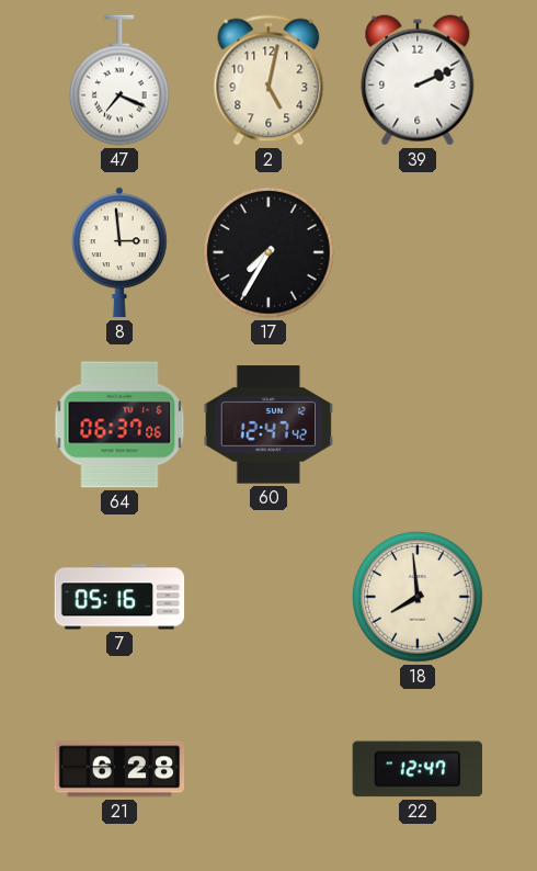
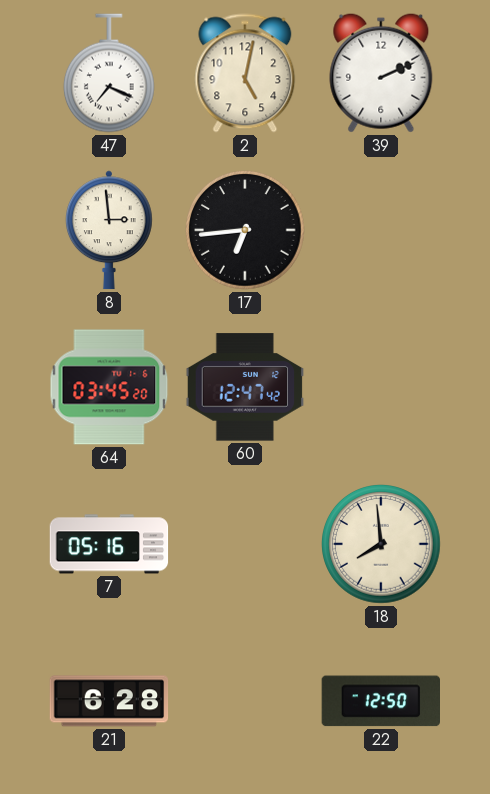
17: 7:35 -> 6:44
64: 06:37 -> 03:45
22: 12:47 -> 12:50
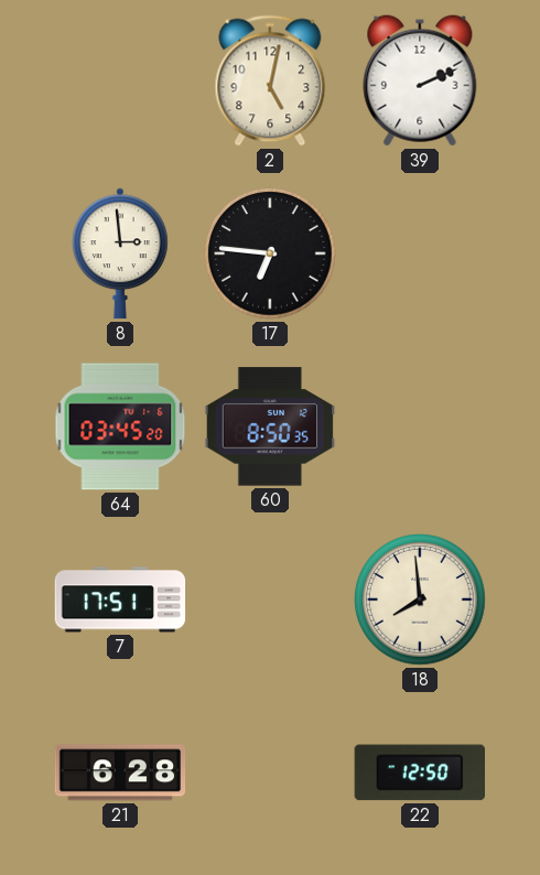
47: 7:19 -> none
17: 6:44 -> 6:46
60: 12:47 -> 8:50
7: 05:16 -> 17:51
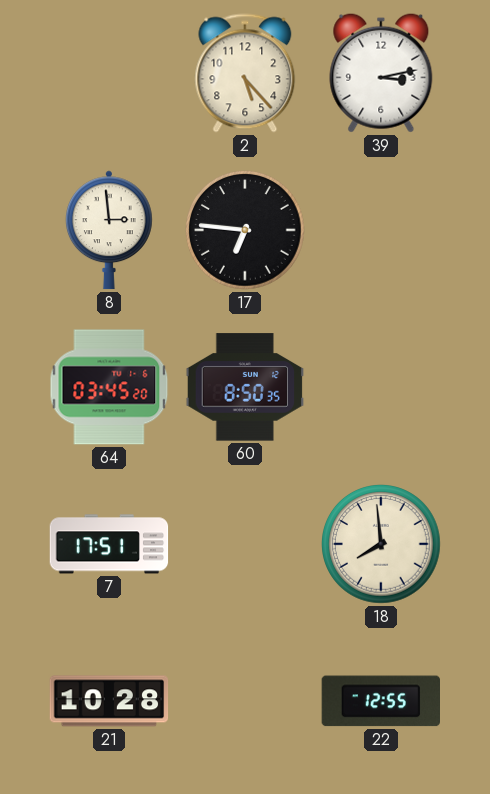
2: 5:02 -> 5:23
39: 2:11 -> 3:13
21: 6:28 -> 10:28
22: 12:50 -> 12:55
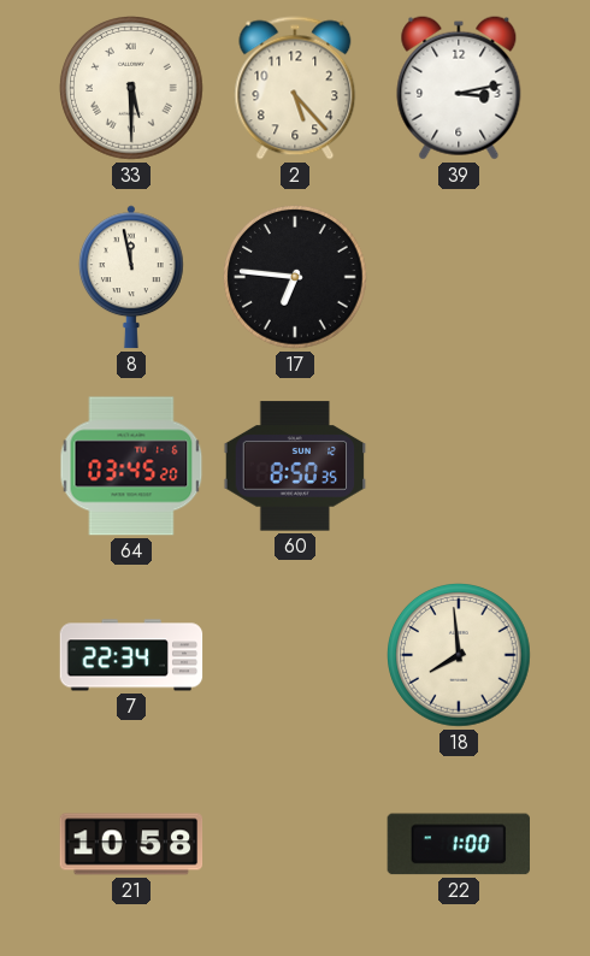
33: none -> 5:30
8: 2:59 -> 11:58
7: 17:51 -> 22:34
21: 10:28 -> 10:58
22: 12:55 -> 1:00
